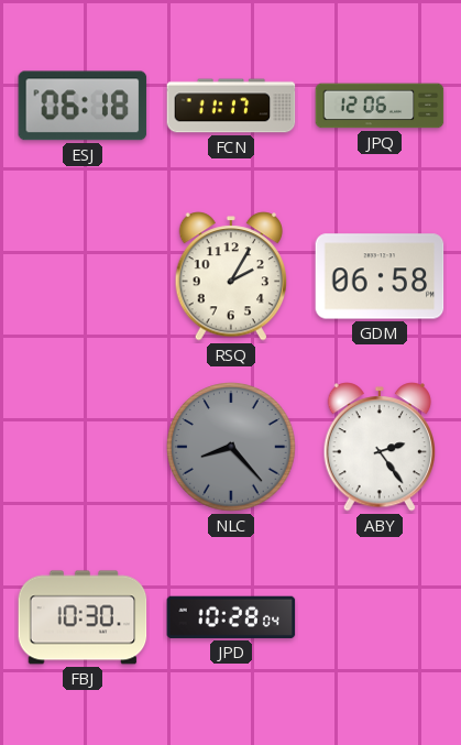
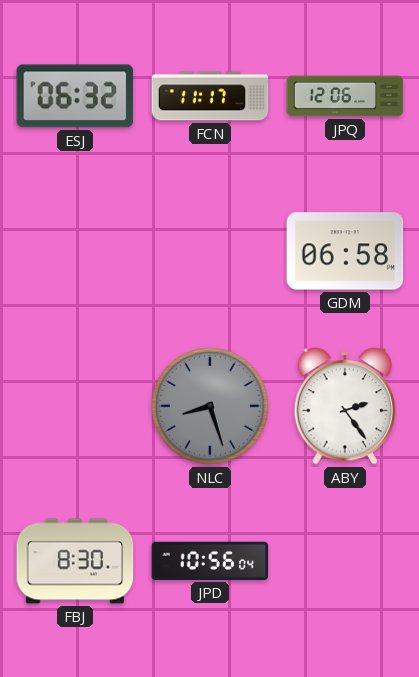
ESJ: 06:18 -> 06:32
RSQ: 2:05 -> none
NLC: 8:23 -> 8:27
FBJ: 10:30 -> 8:30
JPD: 10:28 -> 10:56
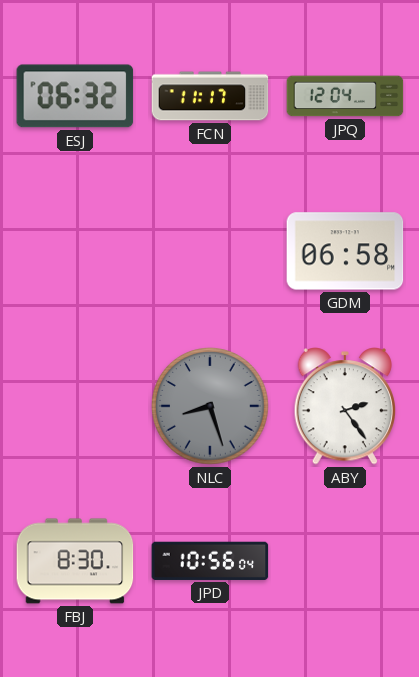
JPQ: 12:06 -> 12:04
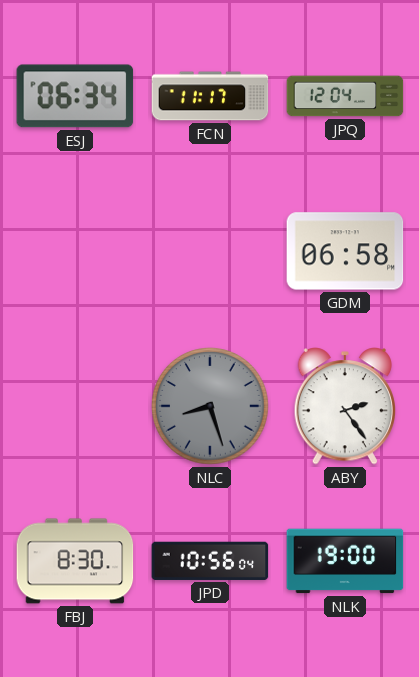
ESJ: 06:32 -> 06:34
NLK: none -> 19:00
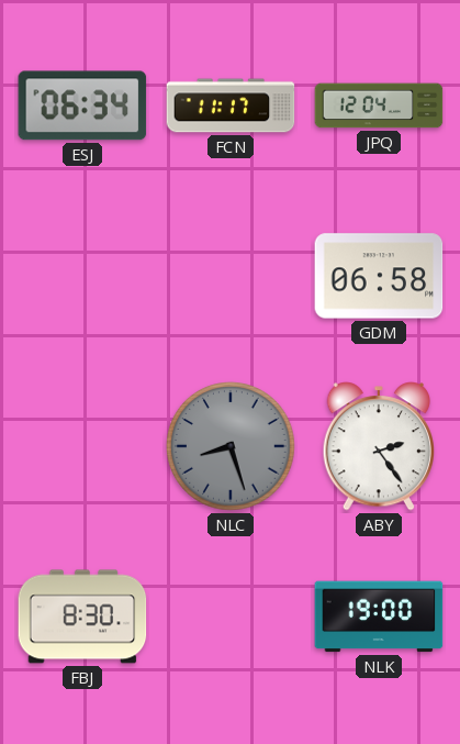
JPD: 10:56 -> none
